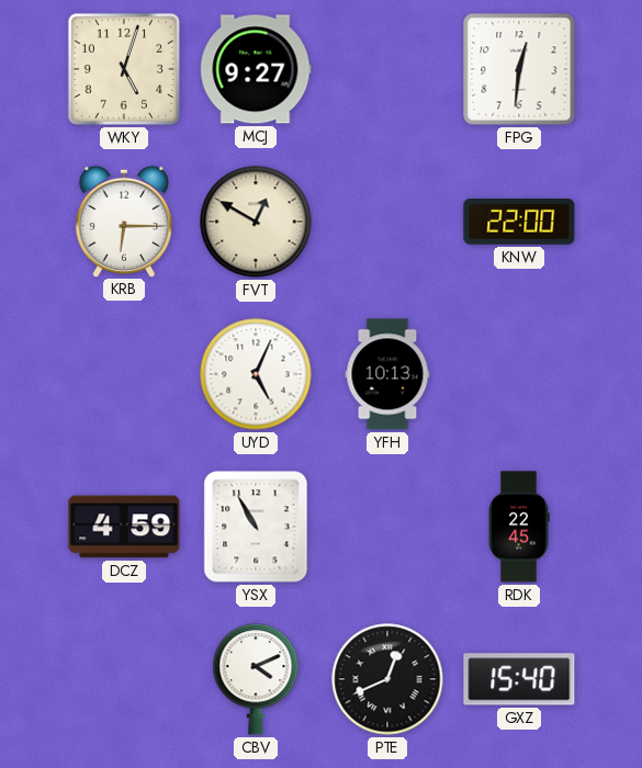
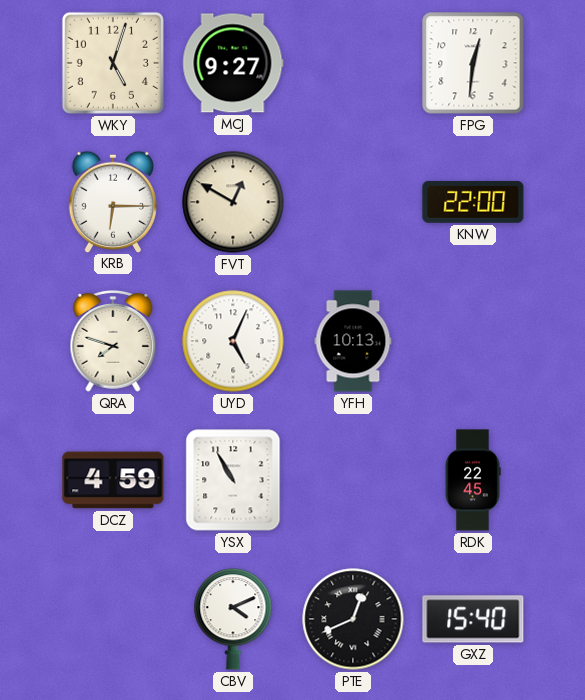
QRA: none -> 7:48
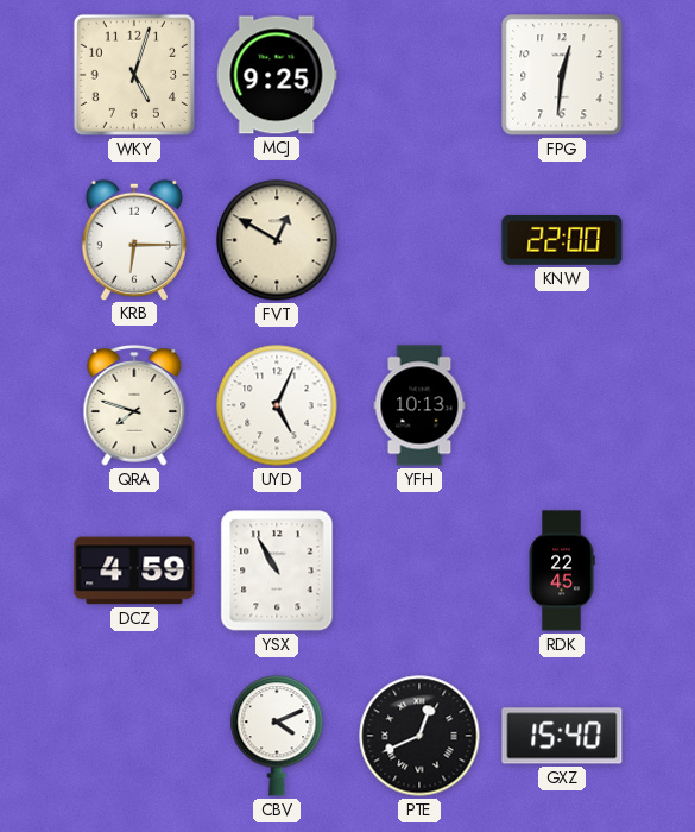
MCJ: 9:27 -> 9:25
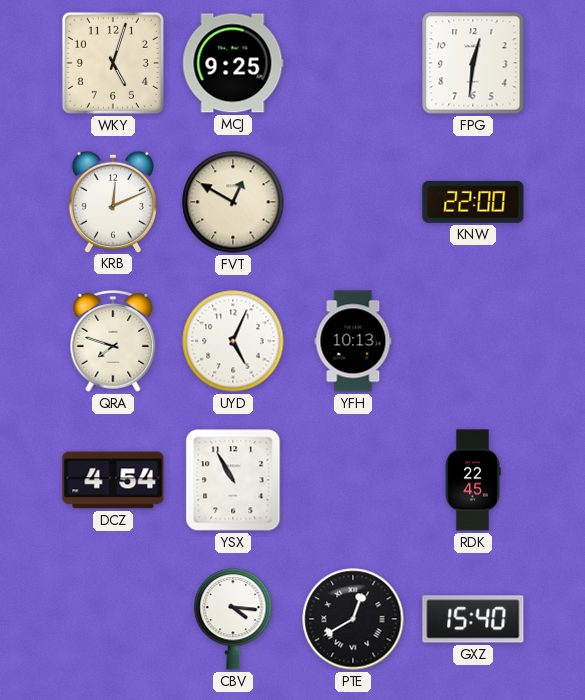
KRB: 6:15 -> 12:11
DCZ: 4:59 -> 4:54
CBV: 4:11 -> 4:16
PTE: 12:41 -> 12:40
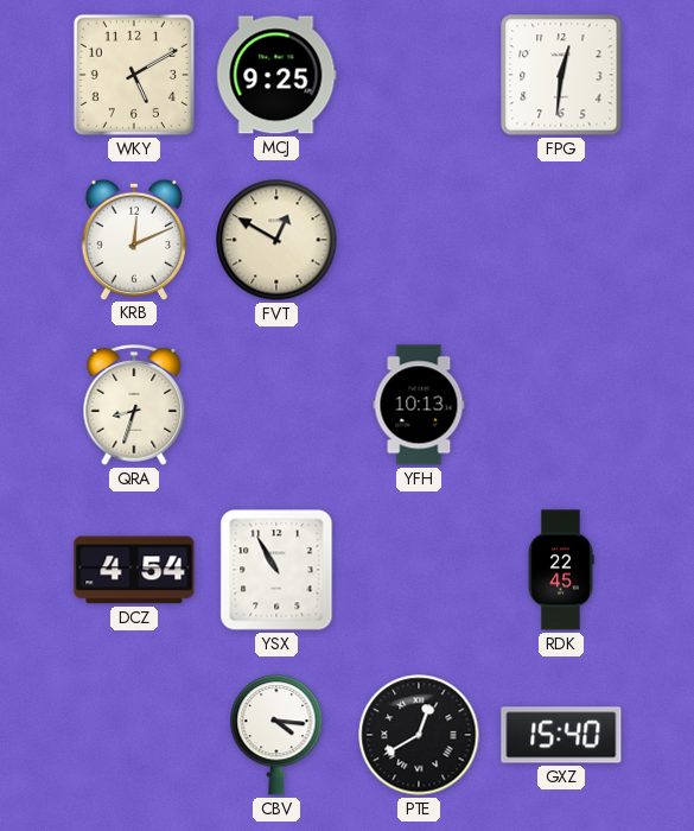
WKY: 5:03 -> 5:10
KNW: 22:00 -> none
QRA: 7:48 -> 8:33
UYD: 5:04 -> none
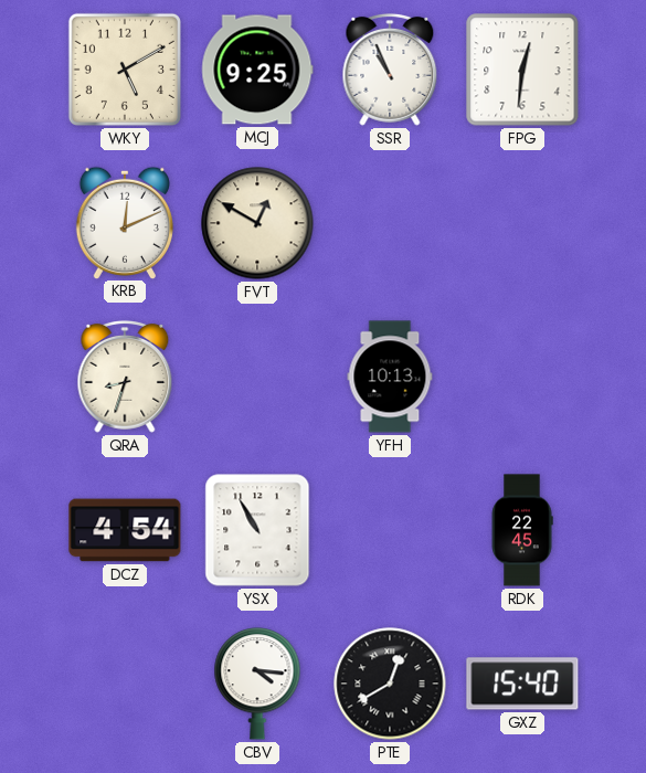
SSR: none -> 10:56
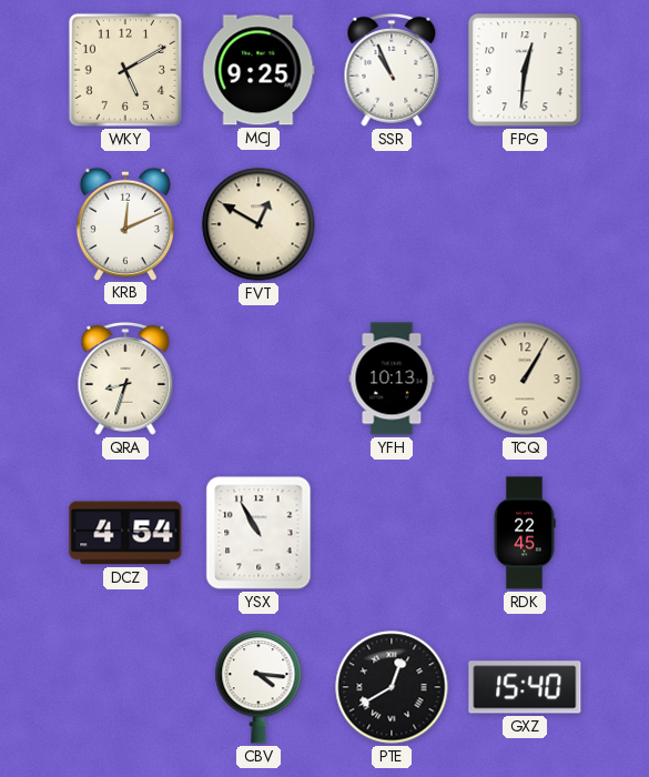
TCQ: none -> 1:05
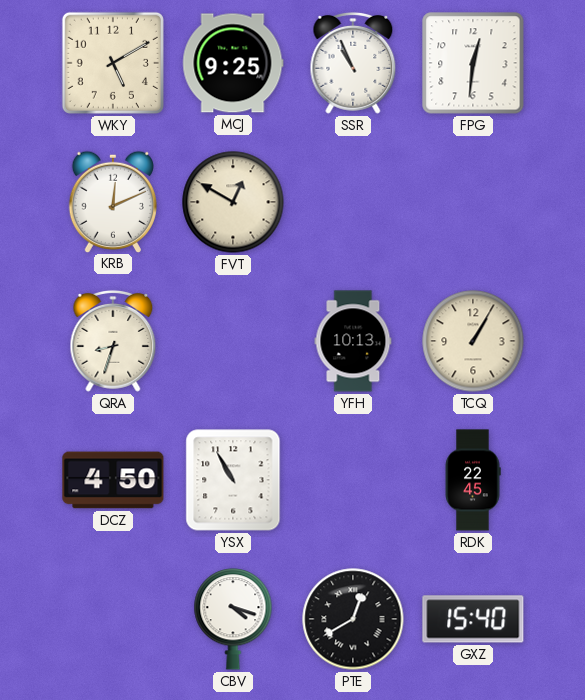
DCZ: 4:54 -> 4:50
CBV: 4:16 -> 4:18
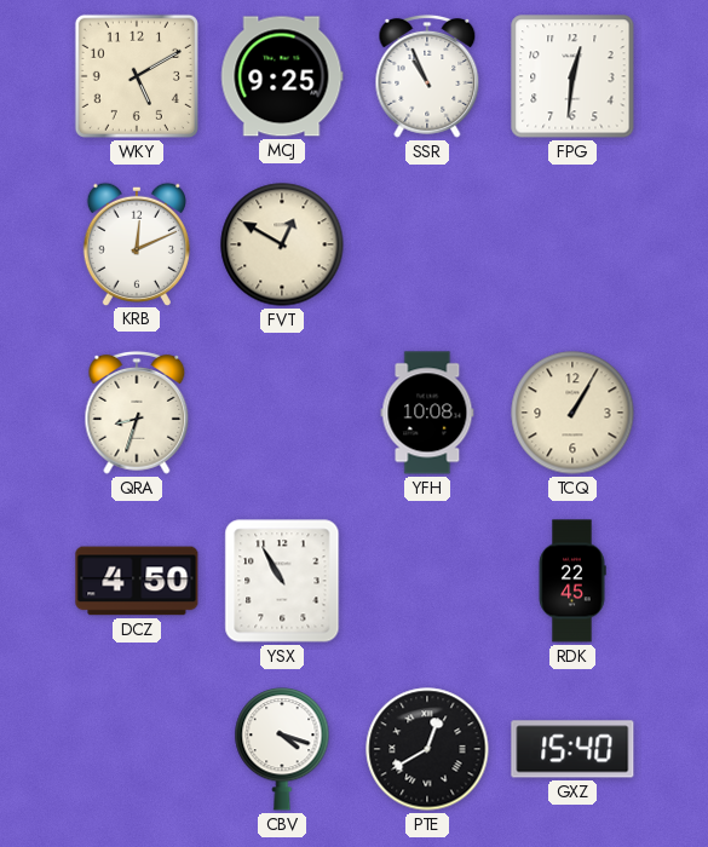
YFH: 10:13 -> 10:08
